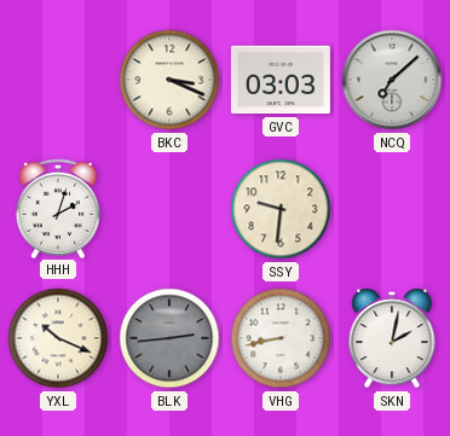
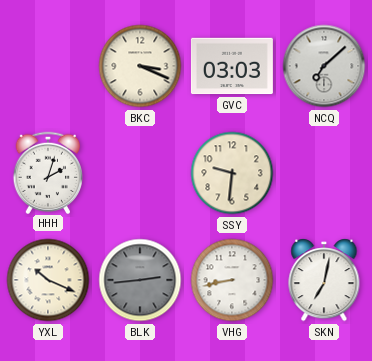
SKN: 2:02 -> 7:02
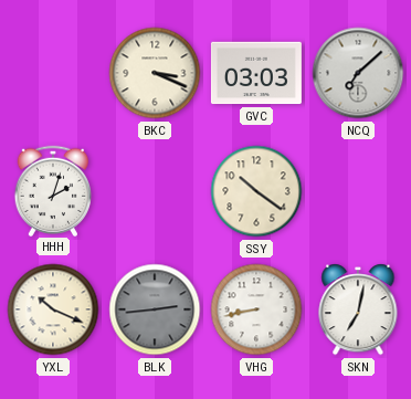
SSY: 9:31 -> 10:21
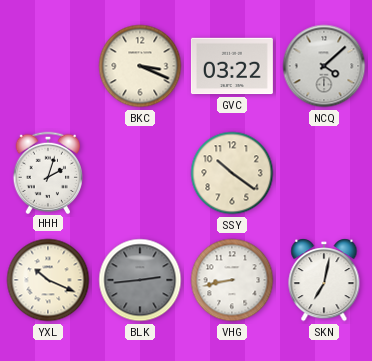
GVC: 03:03 -> 03:22
NCQ: 7:08 -> 4:08
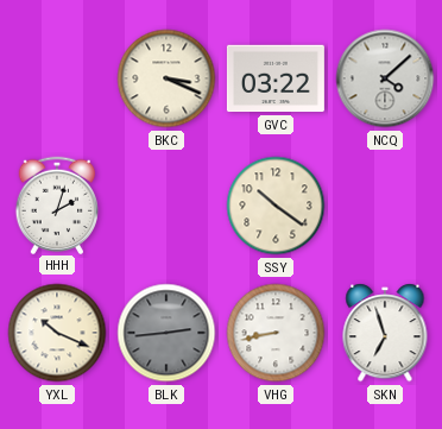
SKN: 7:02 -> 6:57
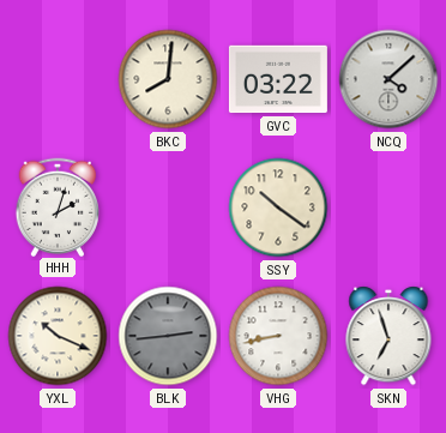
BKC: 3:19 -> 8:01
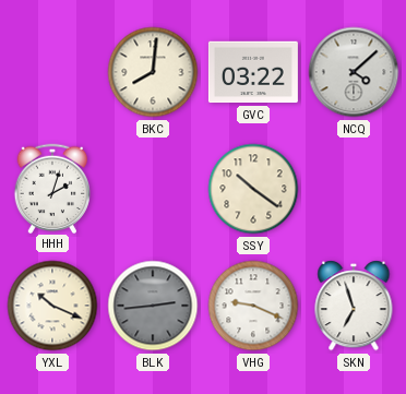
VHG: 8:43 -> 9:19
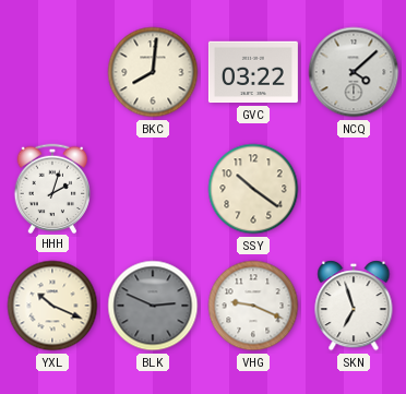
BLK: 2:44 -> 2:49
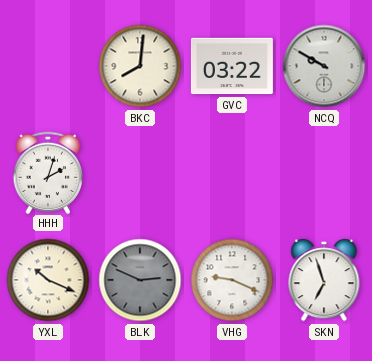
NCQ: 4:08 -> 9:50
SSY: 10:21 -> none
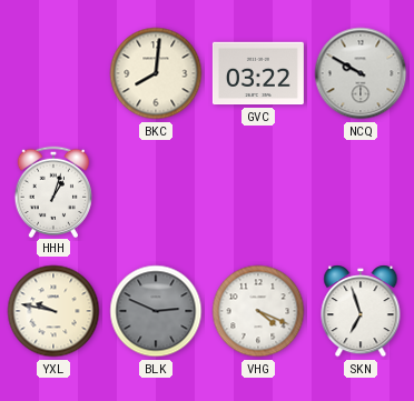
HHH: 2:03 -> 1:03
YXL: 10:19 -> 9:47
VHG: 9:19 -> 4:19
